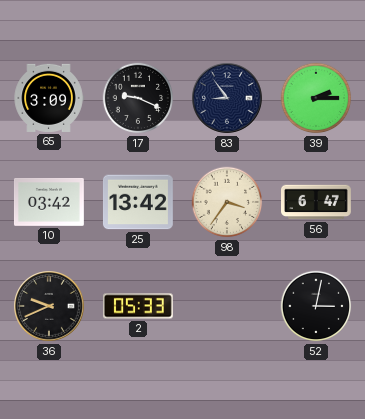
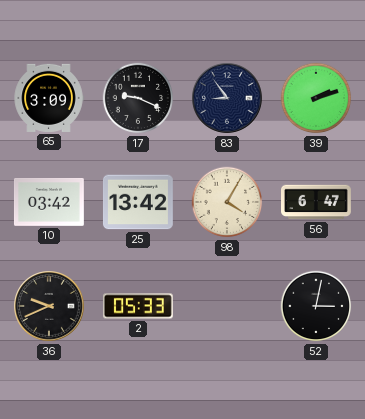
39: 2:15 -> 2:12
98: 3:36 -> 4:05
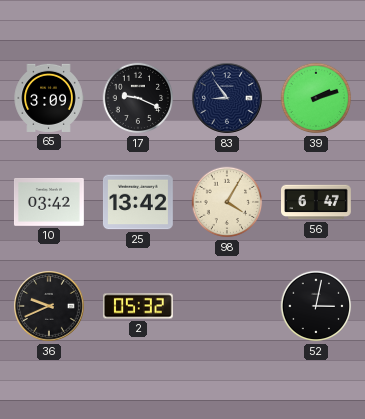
2: 05:33 -> 05:32
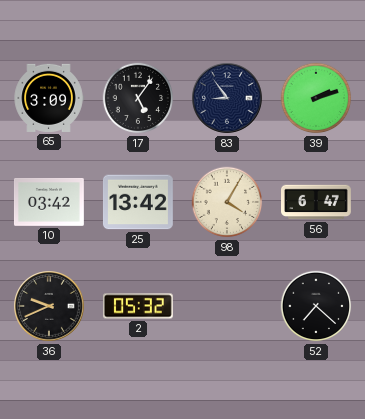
17: 9:19 -> 5:06
52: 3:02 -> 7:22
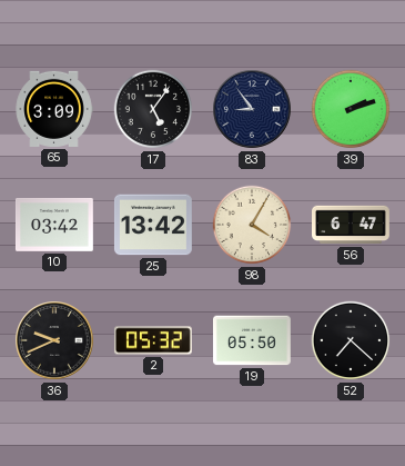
19: none -> 05:50
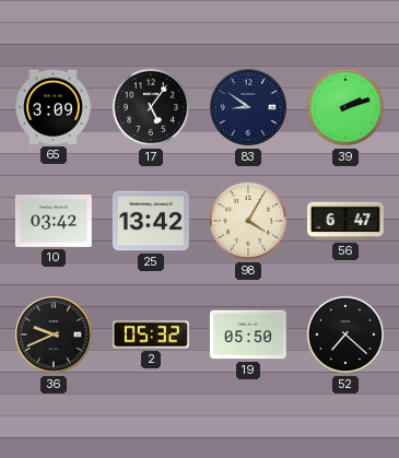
83: 8:54 -> 8:51
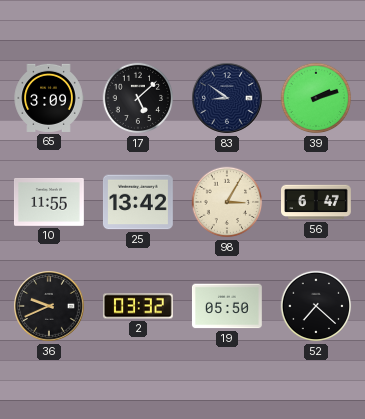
17: 5:06 -> 5:08
10: 03:42 -> 11:55
98: 4:05 -> 3:05
2: 05:32 -> 03:32
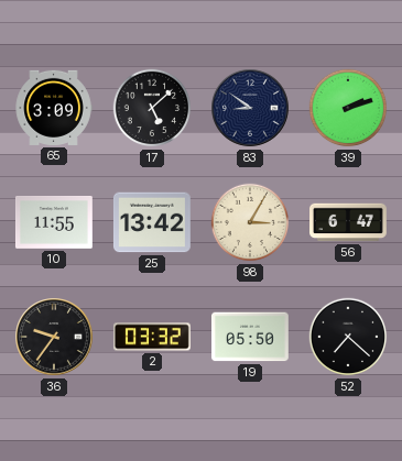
36: 9:41 -> 9:36
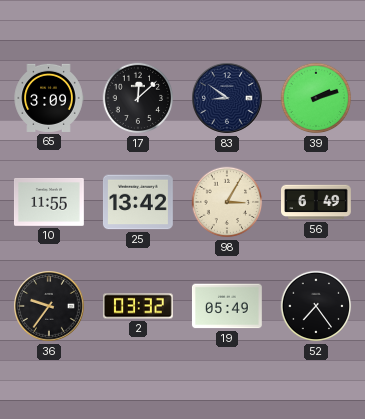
17: 5:08 -> 12:08
56: 6:47 -> 6:49
19: 05:50 -> 05:49
52: 7:22 -> 7:24
